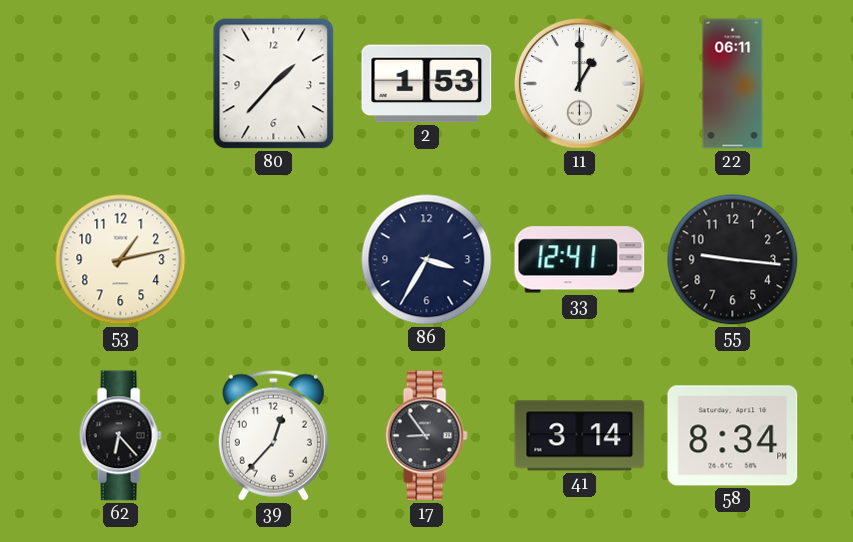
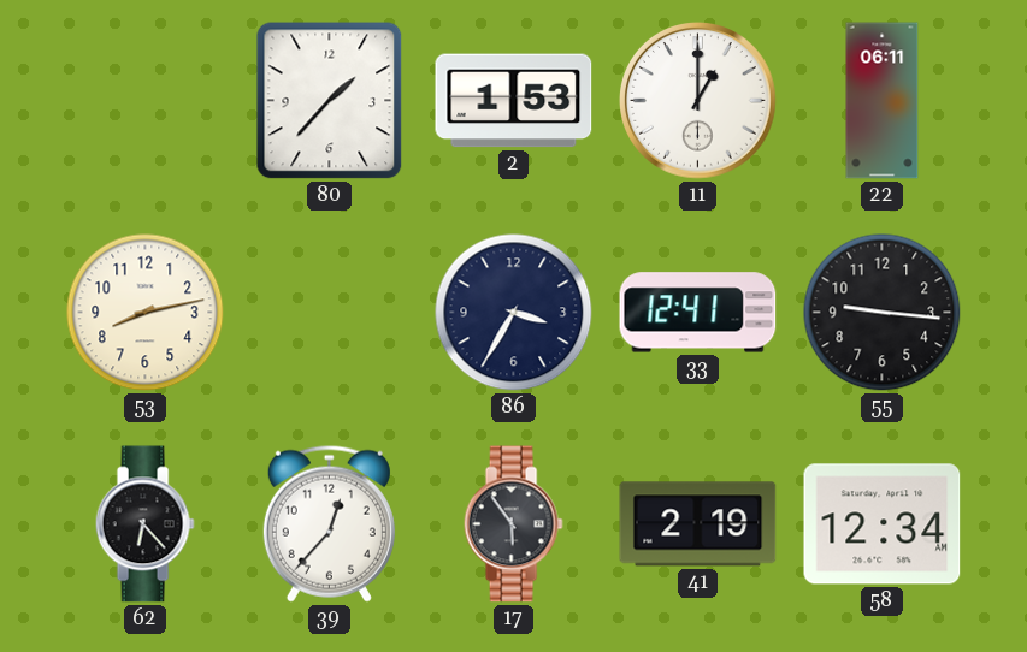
53: 1:13 -> 8:13
17: 8:54 -> 5:54
41: 3:14 -> 2:19
58: 8:34 -> 12:34
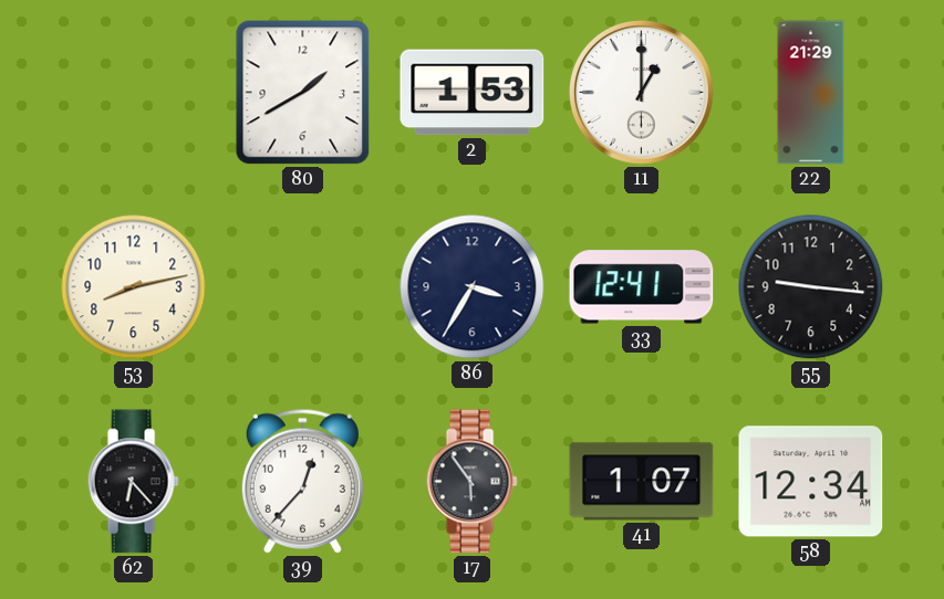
80: 1:37 -> 1:40
22: 06:11 -> 21:29
41: 2:19 -> 1:07
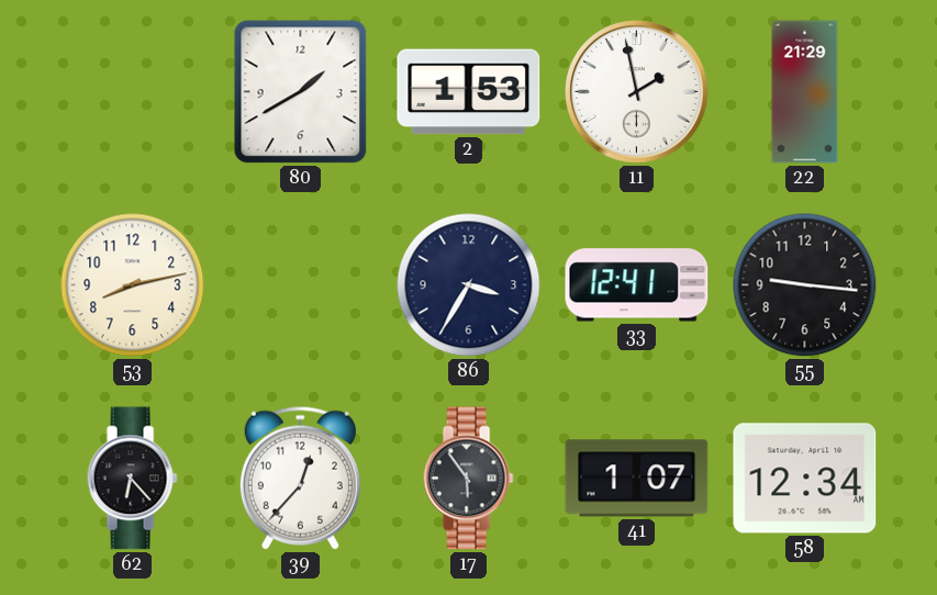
11: 1:00 -> 1:58
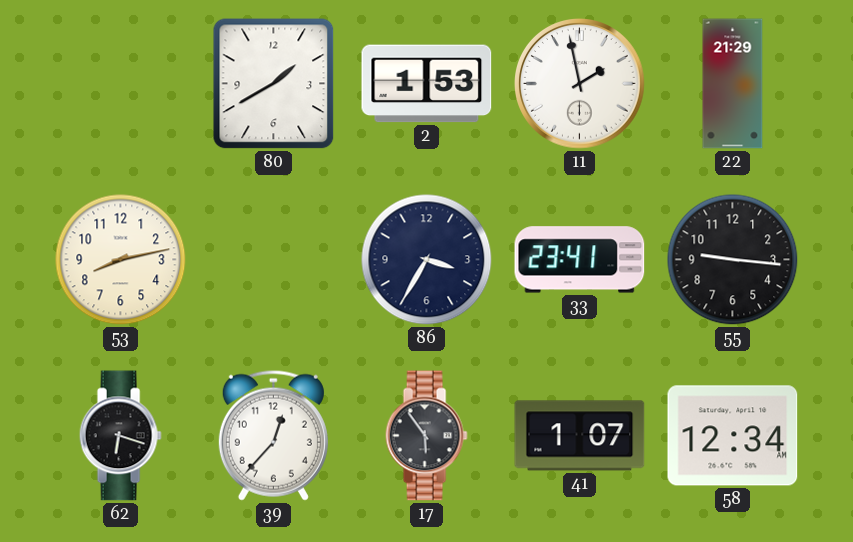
33: 12:41 -> 23:41
62: 6:23 -> 6:18
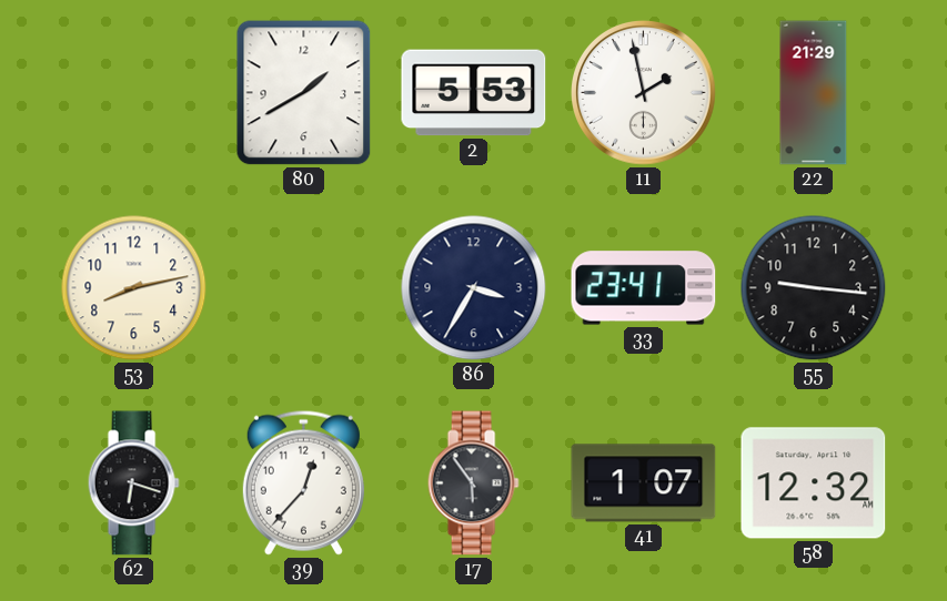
2: 1:53 -> 5:53
58: 12:34 -> 12:32
